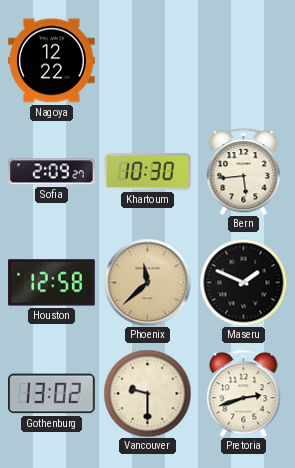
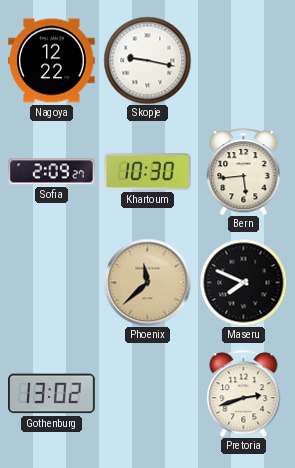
Skopje: none -> 9:17
Houston: 12:58 -> none
Maseru: 1:49 -> 7:49
Vancouver: 9:30 -> none
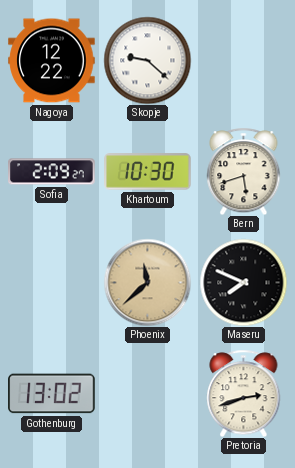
Skopje: 9:17 -> 9:22
Bern: 5:44 -> 5:42
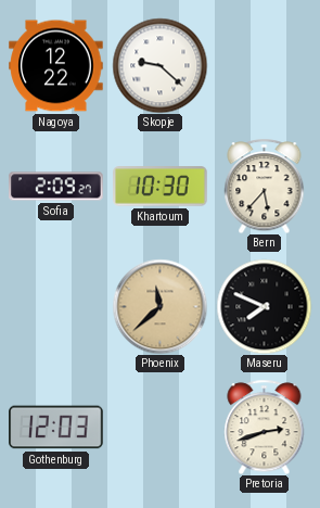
Bern: 5:42 -> 5:37
Gothenburg: 13:02 -> 12:03
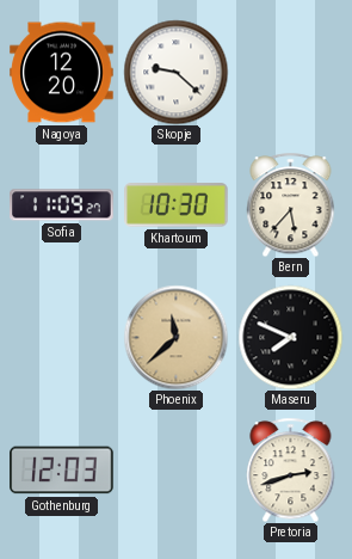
Nagoya: 12:22 -> 12:20
Sofia: 2:09 -> 11:09
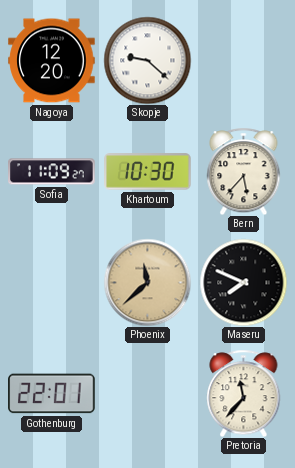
Gothenburg: 12:03 -> 22:01
Pretoria: 2:42 -> 11:37
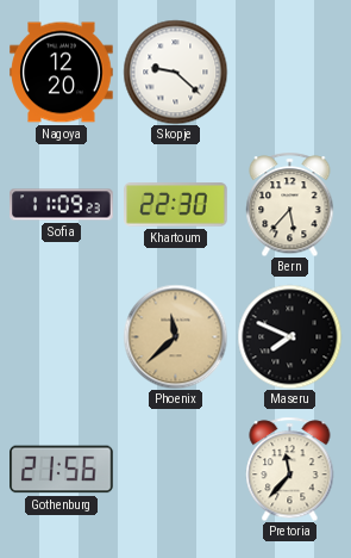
Sofia: 11:09:27 -> 11:09:23
Khartoum: 10:30 -> 22:30
Gothenburg: 22:01 -> 21:56
